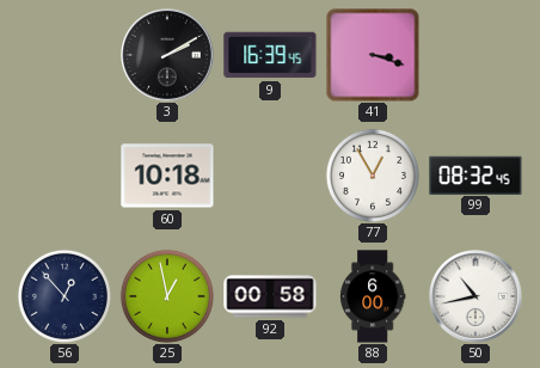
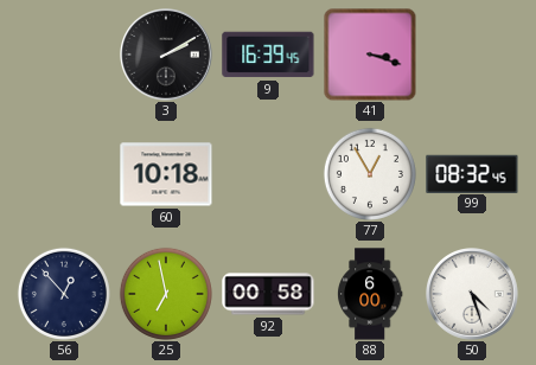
25: 12:58 -> 6:58
50: 10:43 -> 4:27
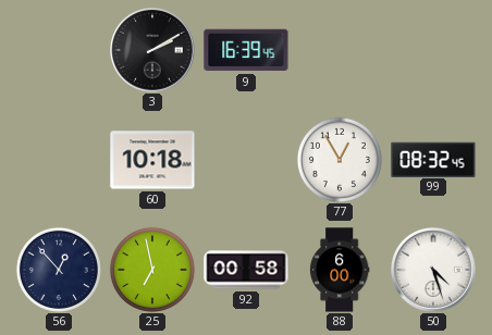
41: 3:18 -> none
